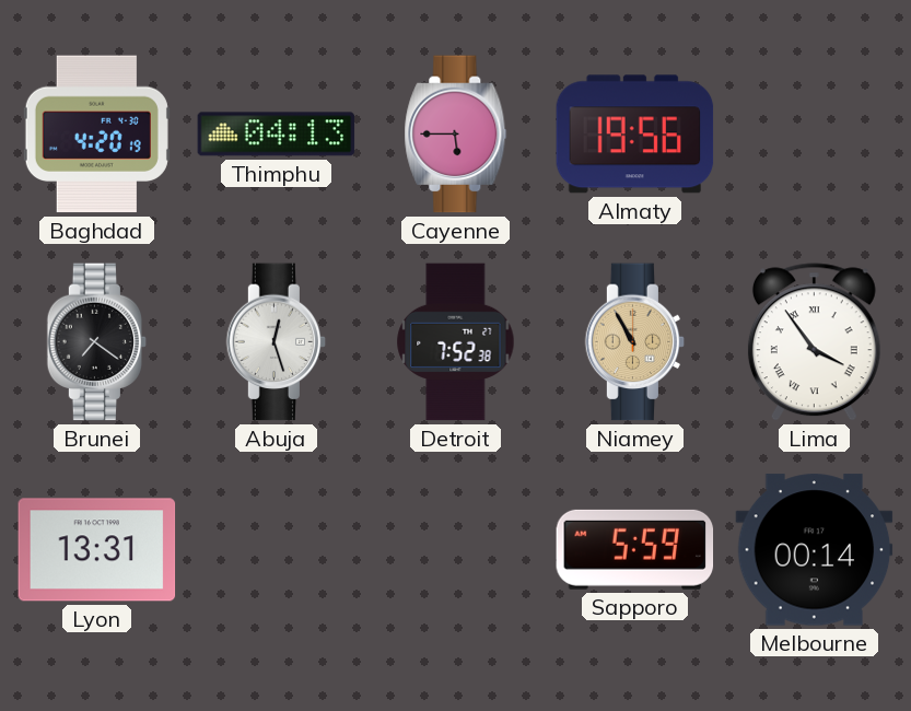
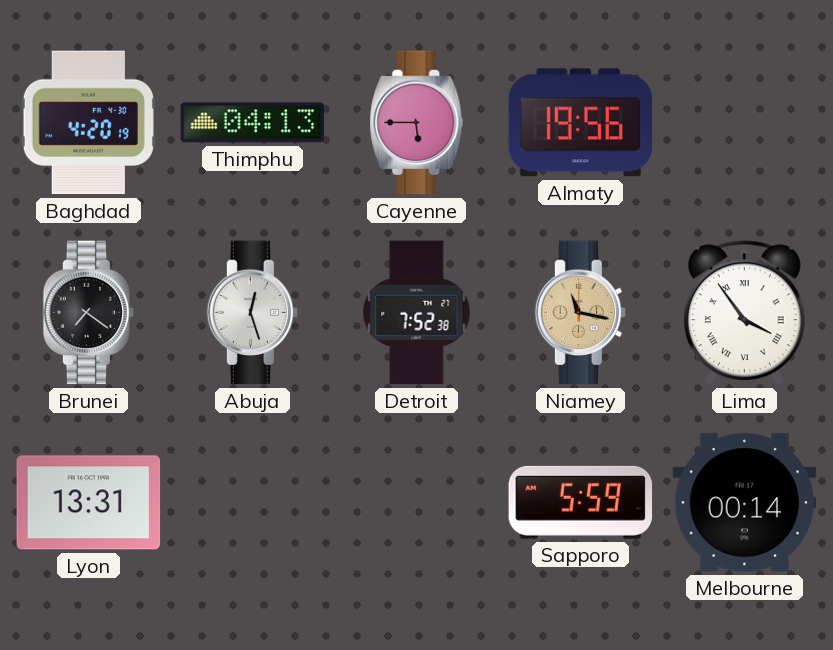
Niamey: 10:55 -> 11:17
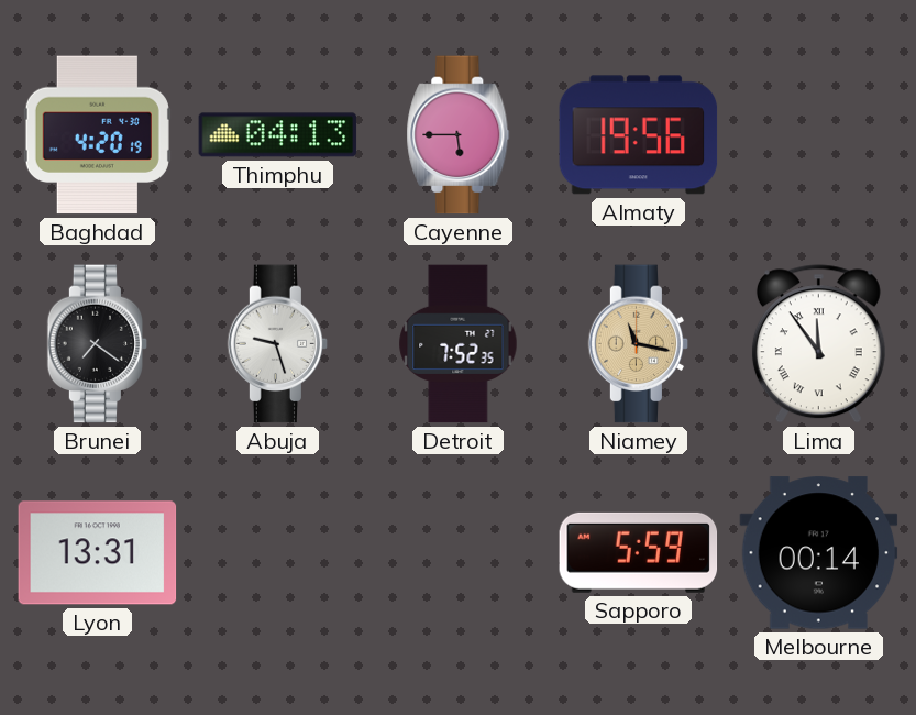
Abuja: 12:27 -> 9:27
Detroit: 7:52:38 -> 7:52:35
Lima: 3:54 -> 11:54
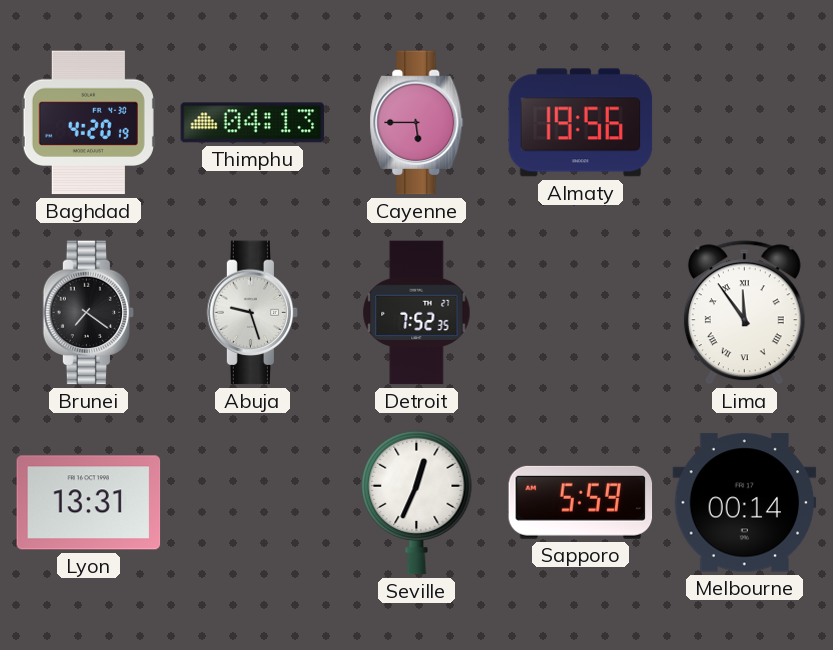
Niamey: 11:17 -> none
Seville: none -> 12:34
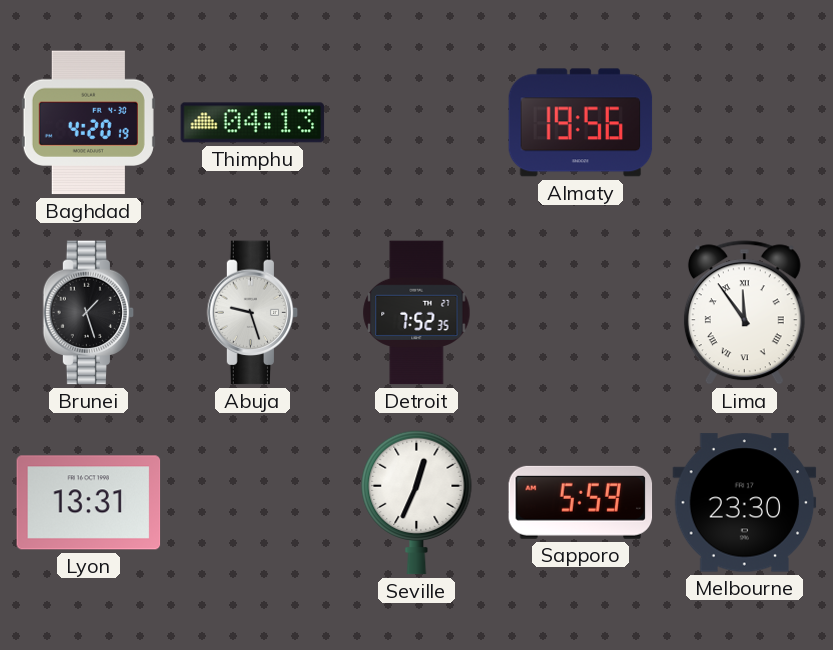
Cayenne: 5:45 -> none
Brunei: 7:21 -> 1:27
Melbourne: 00:14 -> 23:30
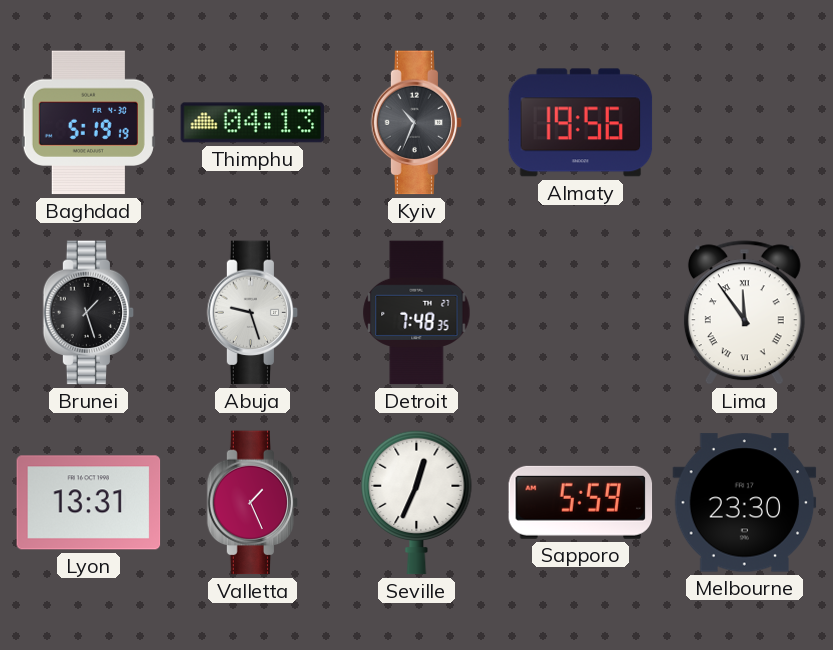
Baghdad: 4:20 -> 5:19
Kyiv: none -> 10:34
Detroit: 7:52 -> 7:48
Valletta: none -> 1:26
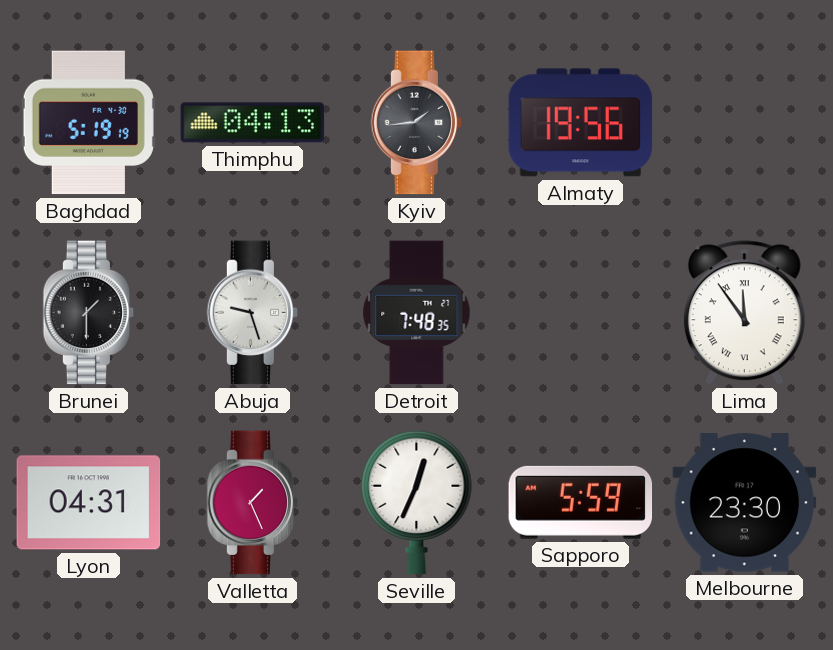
Kyiv: 10:34 -> 1:44
Brunei: 1:27 -> 1:30
Lyon: 13:31 -> 04:31
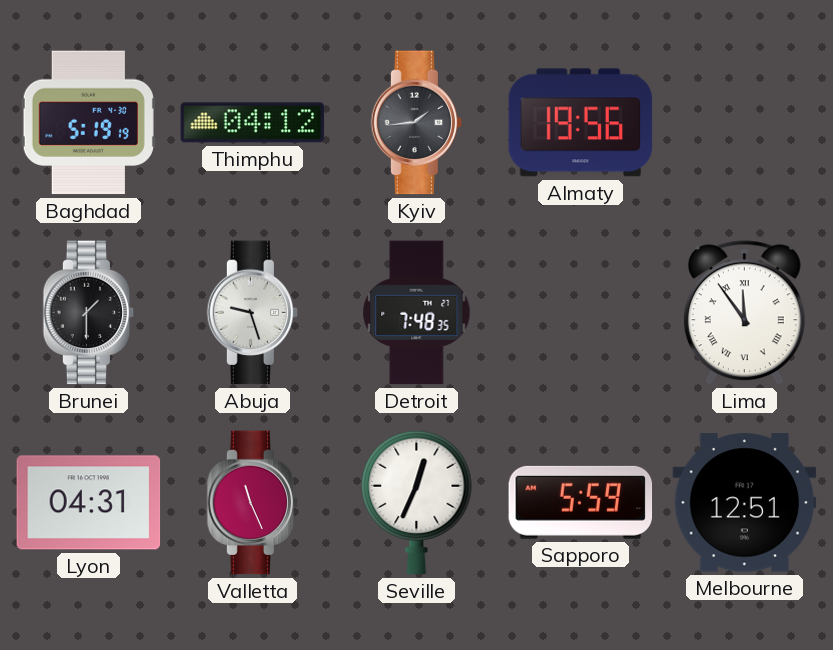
Thimphu: 04:13 -> 04:12
Valletta: 1:26 -> 11:26
Melbourne: 23:30 -> 12:51
